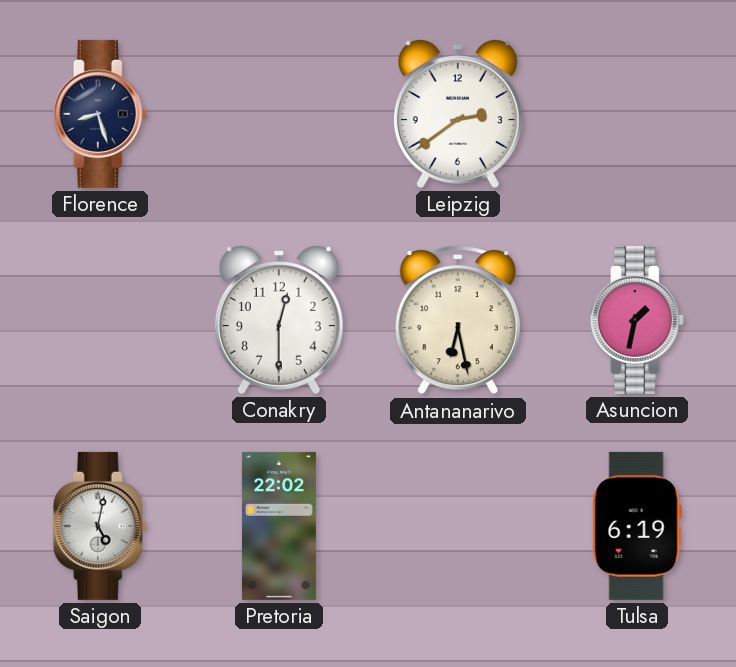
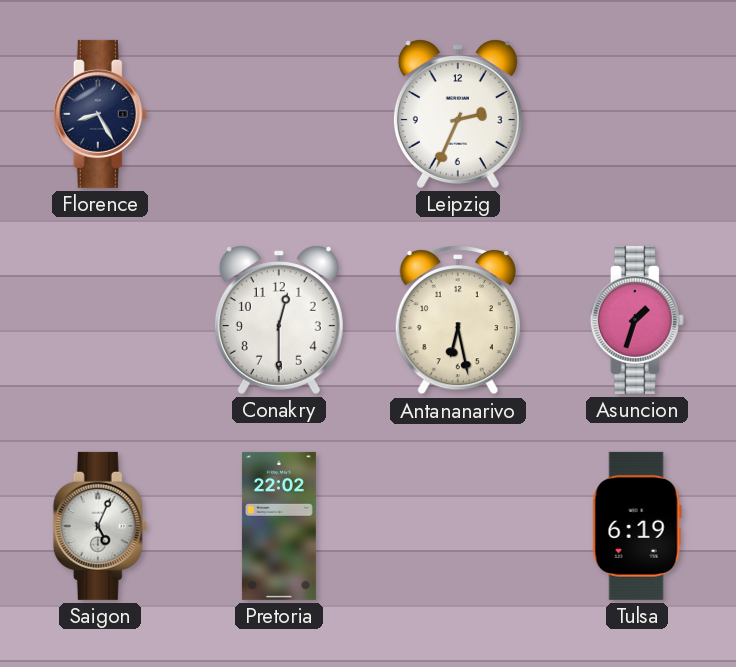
Florence: 8:27 -> 8:25
Leipzig: 2:39 -> 2:34
Asuncion: 1:32 -> 1:33
Saigon: 5:02 -> 5:04
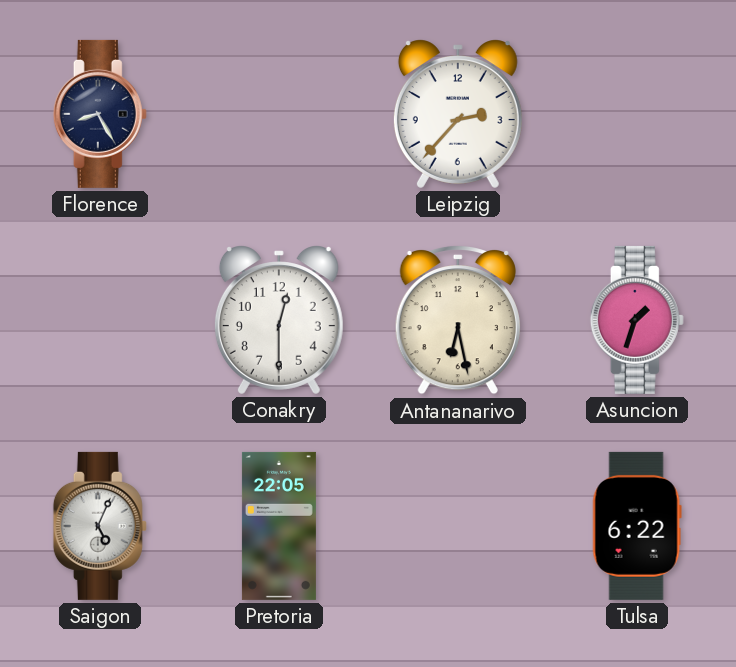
Leipzig: 2:34 -> 2:37
Pretoria: 22:02 -> 22:05
Tulsa: 6:19 -> 6:22
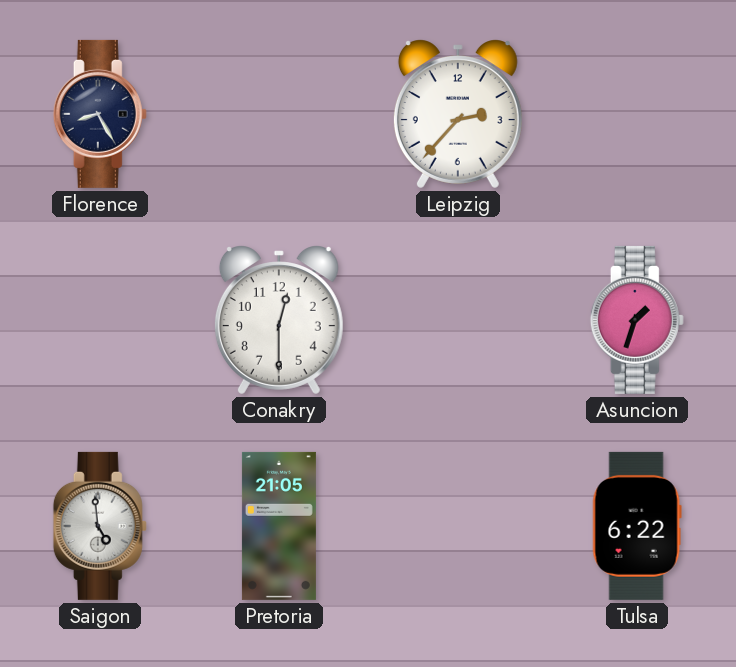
Antananarivo: 6:28 -> none
Saigon: 5:04 -> 4:59
Pretoria: 22:05 -> 21:05
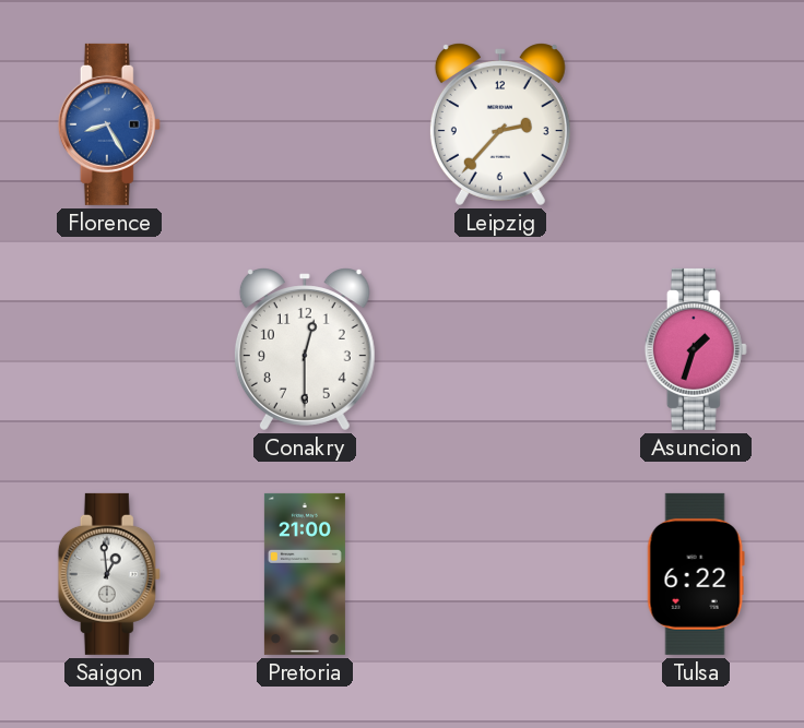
Florence dial: navy -> blue
Saigon: 4:59 -> 12:59
Pretoria: 21:05 -> 21:00
